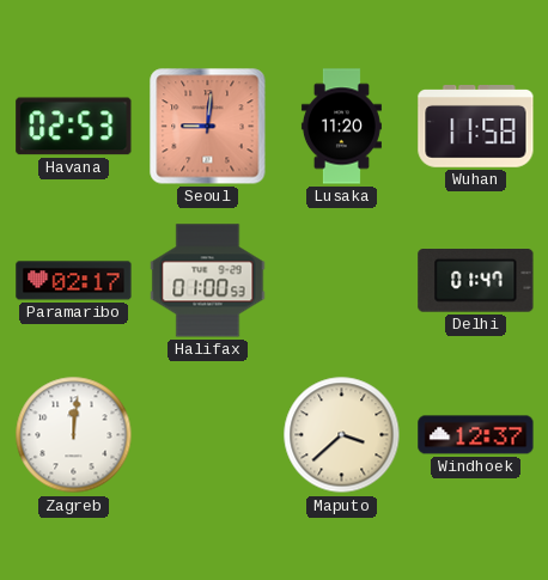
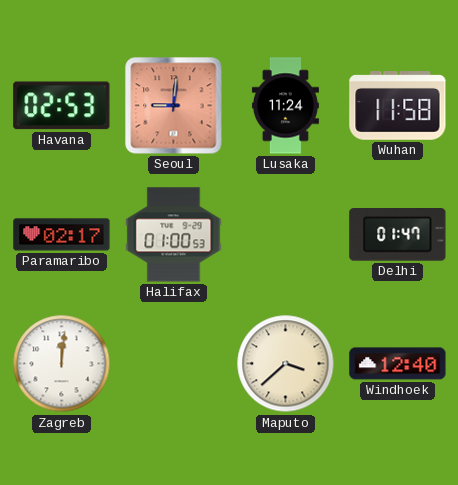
Lusaka: 11:20 -> 11:24
Windhoek: 12:37 -> 12:40
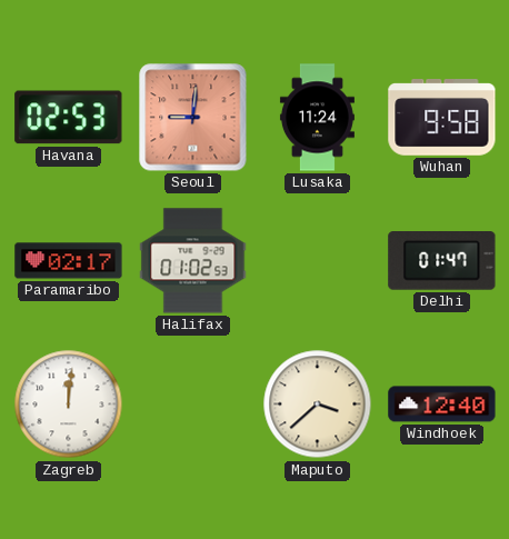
Wuhan: 11:58 -> 9:58
Halifax: 01:00 -> 01:02
